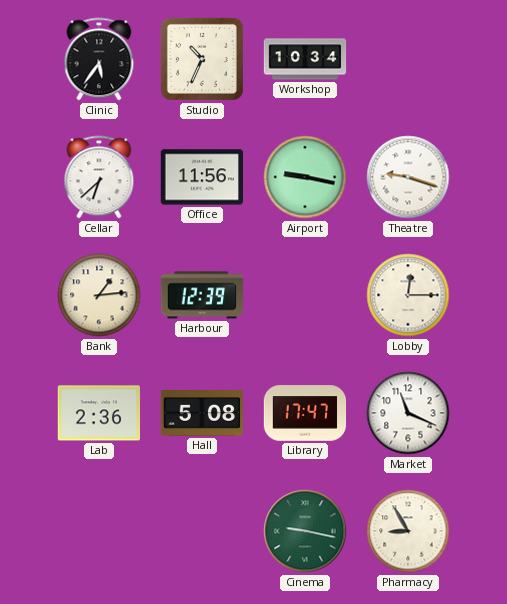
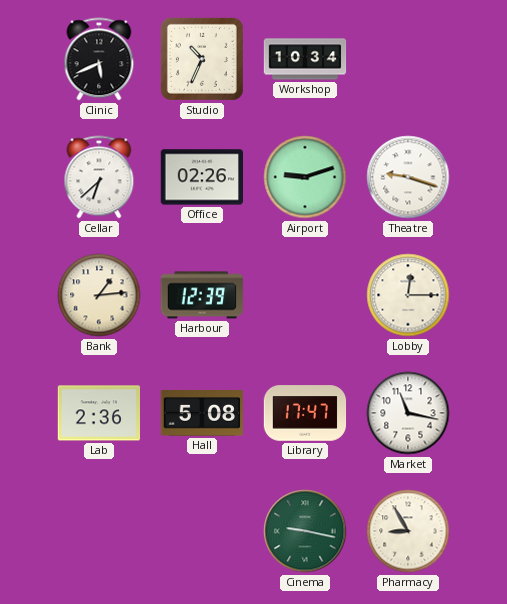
Clinic: 5:36 -> 5:41
Office: 11:56 -> 02:26
Airport: 9:17 -> 9:12
Market: 11:19 -> 11:17
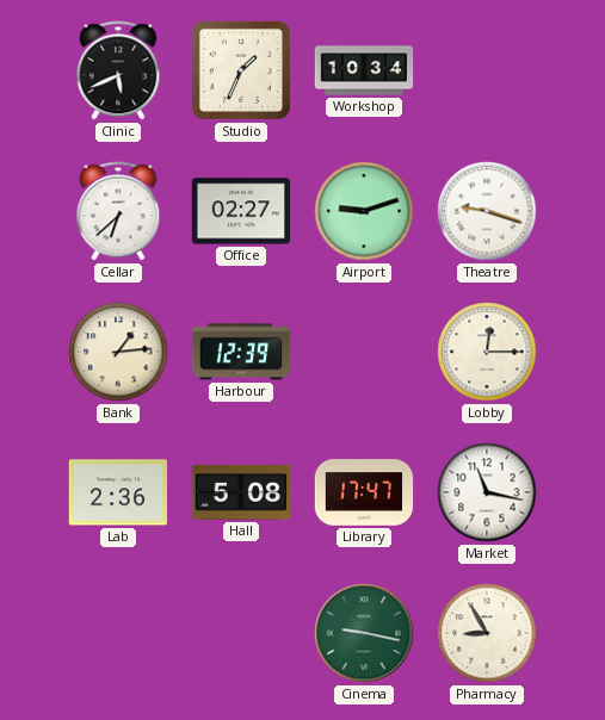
Studio: 10:34 -> 1:34
Office: 02:26 -> 02:27
